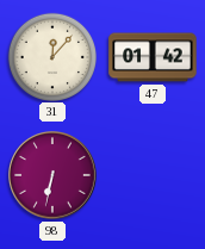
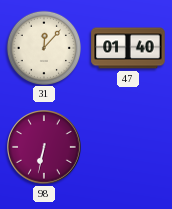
47: 01:42 -> 01:40
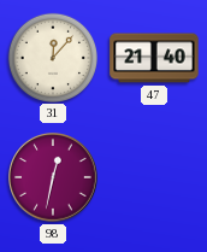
47: 01:40 -> 21:40
98: 6:32 -> 12:32
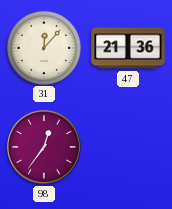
47: 21:40 -> 21:36
98: 12:32 -> 12:36
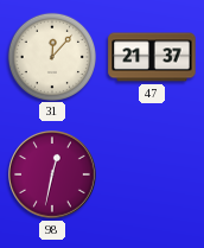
47: 21:36 -> 21:37
98: 12:36 -> 12:32
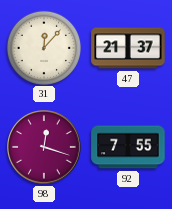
98: 12:32 -> 12:18
92: none -> 7:55
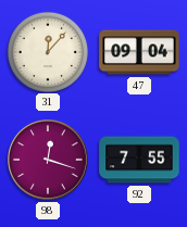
47: 21:37 -> 09:04
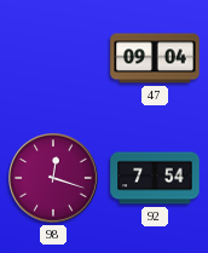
31: 12:07 -> none
92: 7:55 -> 7:54
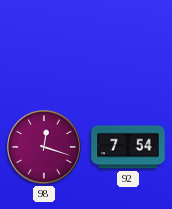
47: 09:04 -> none
